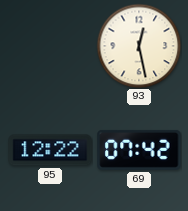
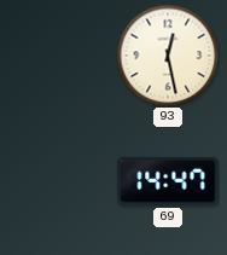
95: 12:22 -> none
69: 07:42 -> 14:47
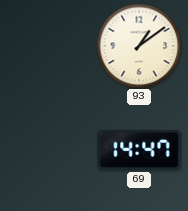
93: 12:28 -> 1:09
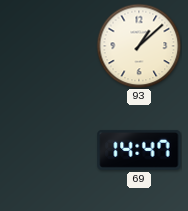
93: 1:09 -> 1:08
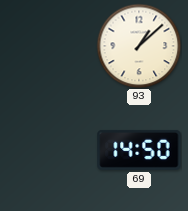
69: 14:47 -> 14:50
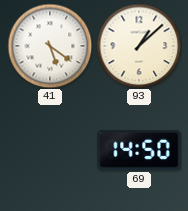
41: none -> 5:21
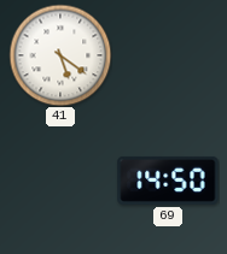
93: 1:08 -> none
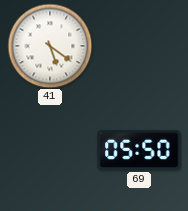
69: 14:50 -> 05:50
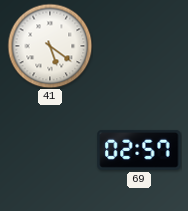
69: 05:50 -> 02:57
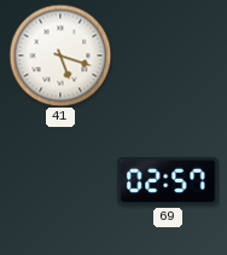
41: 5:21 -> 5:18
